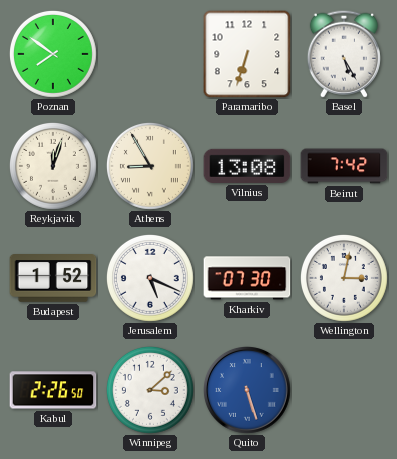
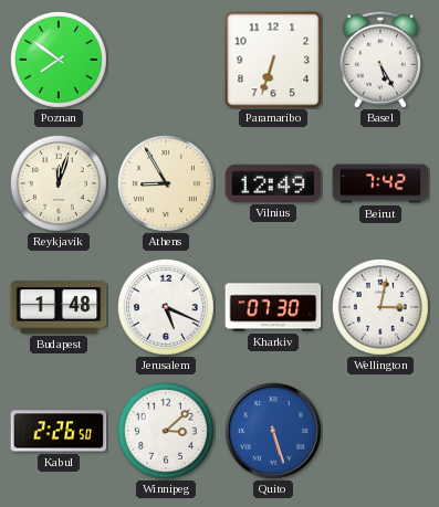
Vilnius: 13:08 -> 12:49
Budapest: 1:52 -> 1:48
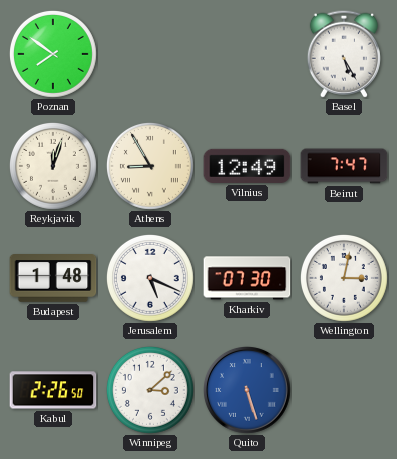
Paramaribo: 6:33 -> none
Beirut: 7:42 -> 7:47
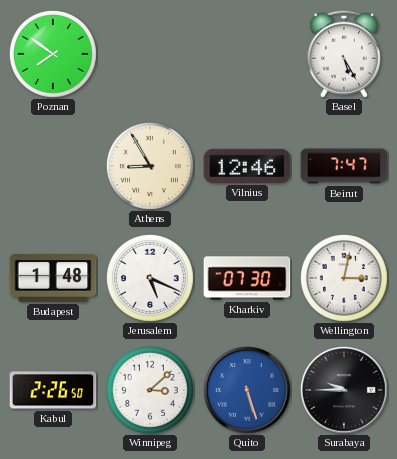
Reykjavik: 12:03 -> none
Vilnius: 12:49 -> 12:46
Surabaya: none -> 9:45
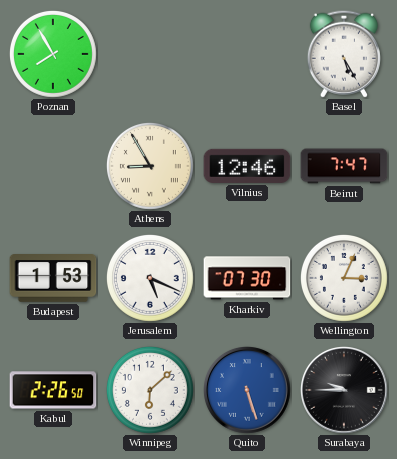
Poznan: 7:51 -> 7:55
Budapest: 1:48 -> 1:53
Wellington: 3:02 -> 3:04
Winnipeg: 3:08 -> 6:08
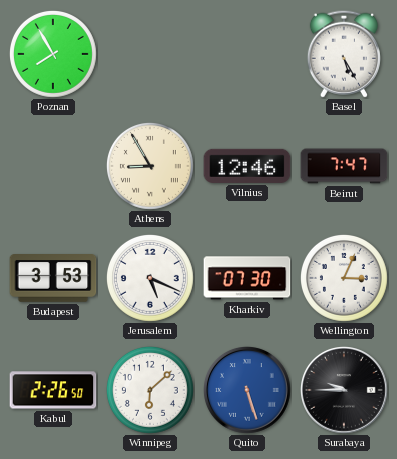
Budapest: 1:53 -> 3:53
